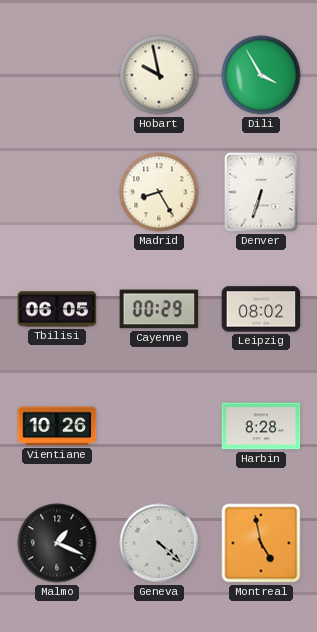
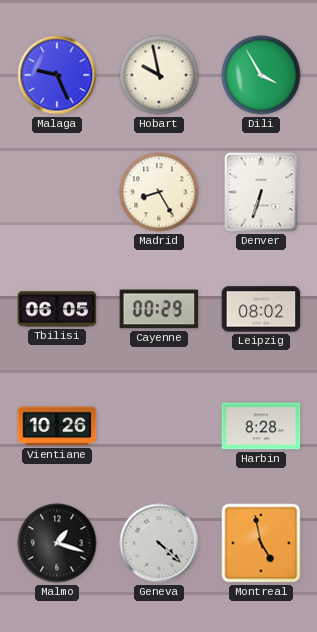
Malaga: none -> 9:26
Malmo: 1:19 -> 1:18
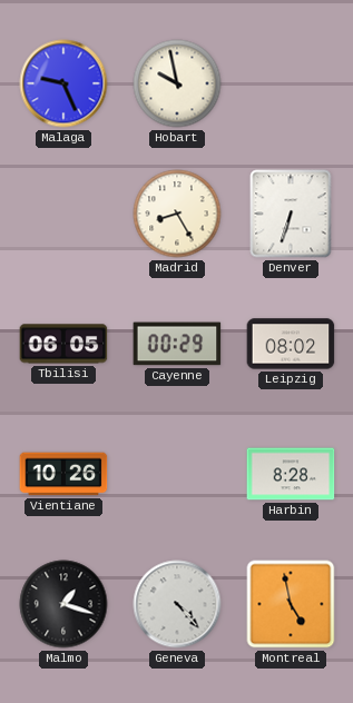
Dili: 3:55 -> none
Geneva: 4:22 -> 4:23
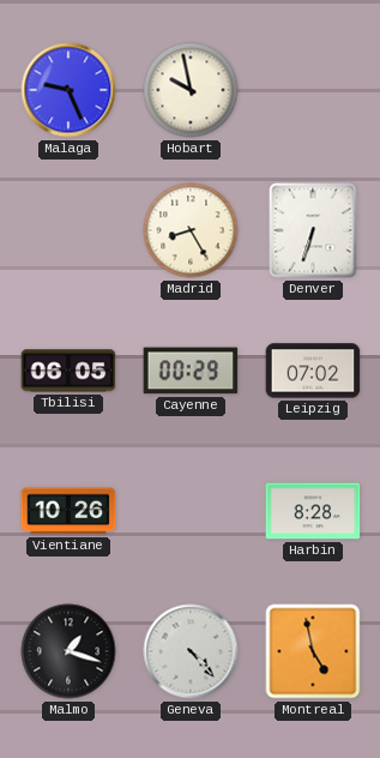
Leipzig: 08:02 -> 07:02
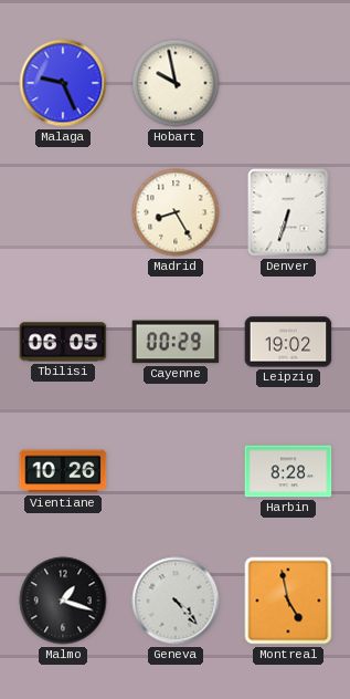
Leipzig: 07:02 -> 19:02
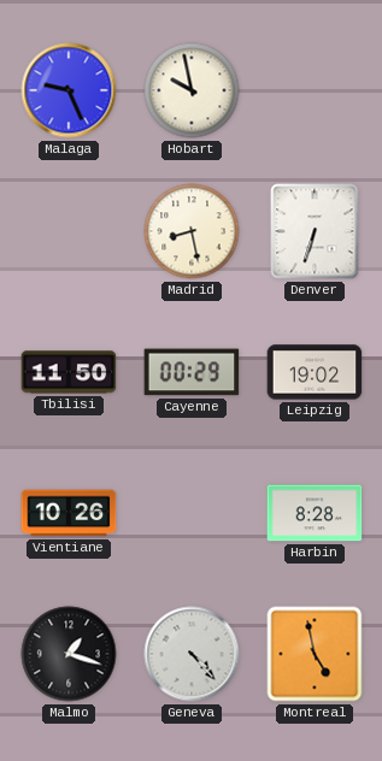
Madrid: 8:25 -> 8:28
Tbilisi: 06:05 -> 11:50
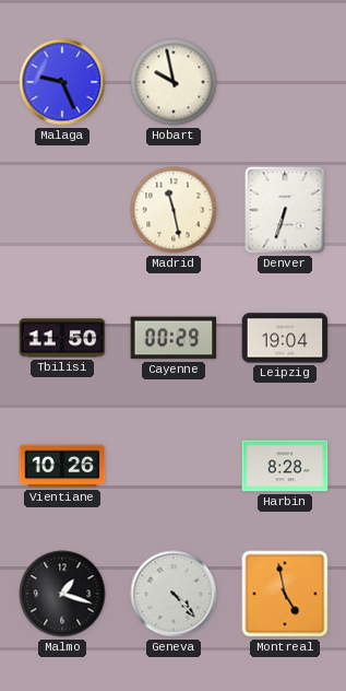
Madrid: 8:28 -> 11:28
Leipzig: 19:02 -> 19:04
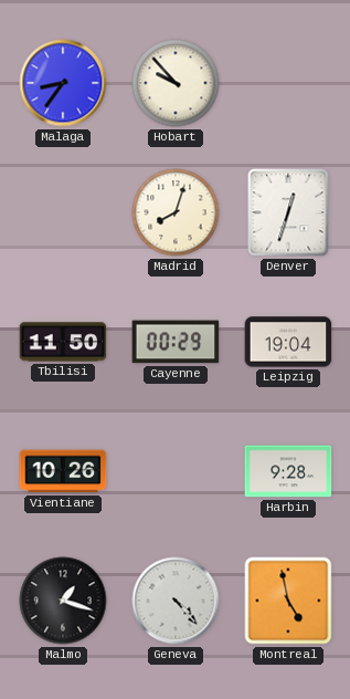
Malaga: 9:26 -> 8:36
Hobart: 9:58 -> 9:53
Madrid: 11:28 -> 8:03
Denver: 6:33 -> 12:33
Harbin: 8:28 -> 9:28
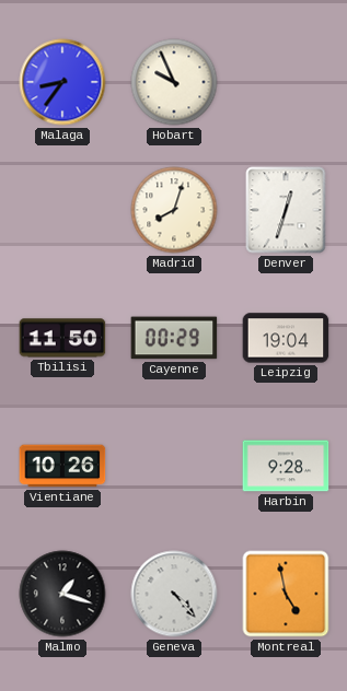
Hobart: 9:53 -> 9:56
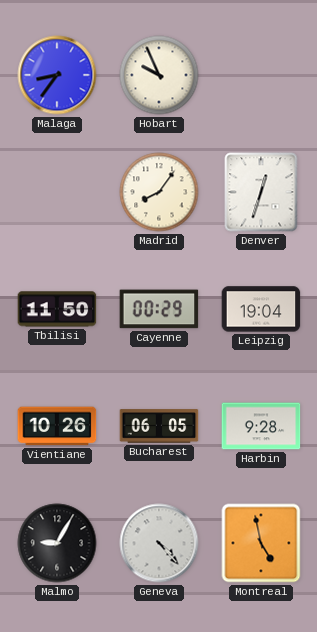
Madrid: 8:03 -> 8:06
Bucharest: none -> 06:05
Malmo: 1:18 -> 9:05
